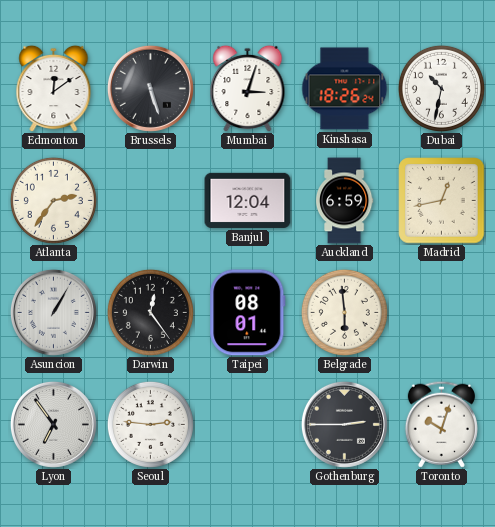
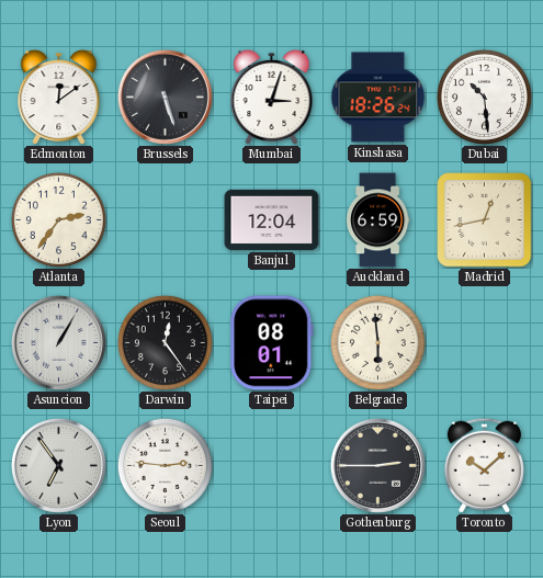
Dubai: 10:32 -> 10:29
Toronto: 10:03 -> 10:08
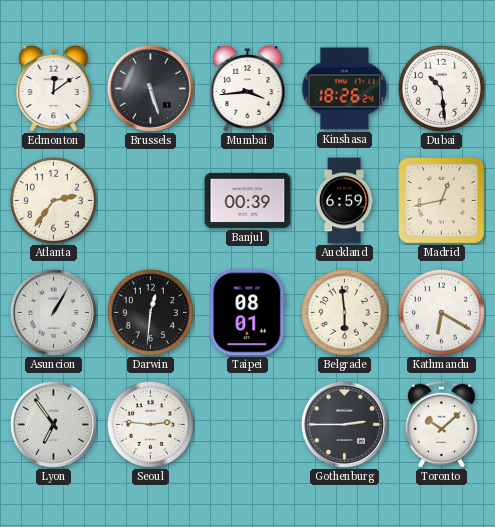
Mumbai: 3:03 -> 3:44
Banjul: 12:04 -> 00:39
Darwin: 12:24 -> 12:31
Kathmandu: none -> 6:20
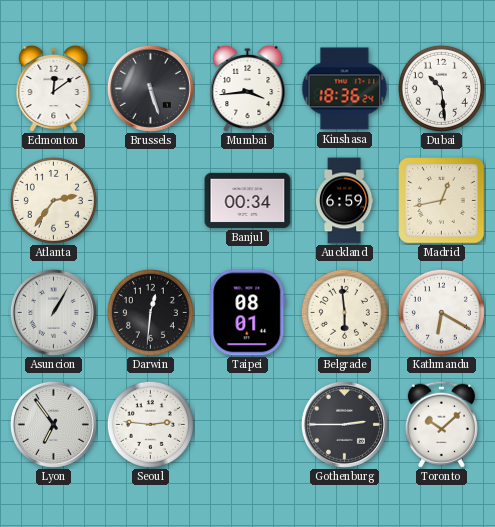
Kinshasa: 18:26 -> 18:36
Banjul: 00:39 -> 00:34
